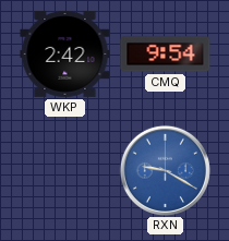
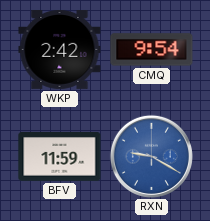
BFV: none -> 11:59
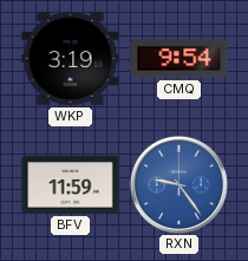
WKP: 2:42 -> 3:19
RXN: 9:20 -> 9:24
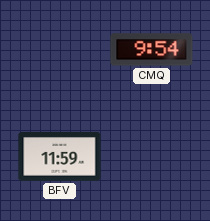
WKP: 3:19 -> none
RXN: 9:24 -> none
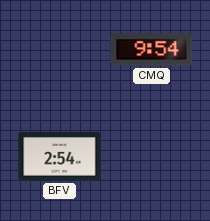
BFV: 11:59 -> 2:54
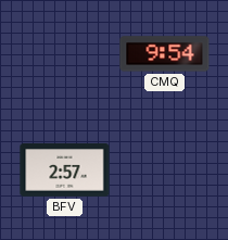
BFV: 2:54 -> 2:57
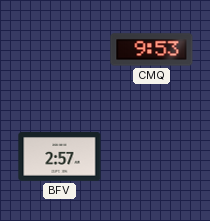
CMQ: 9:54 -> 9:53
